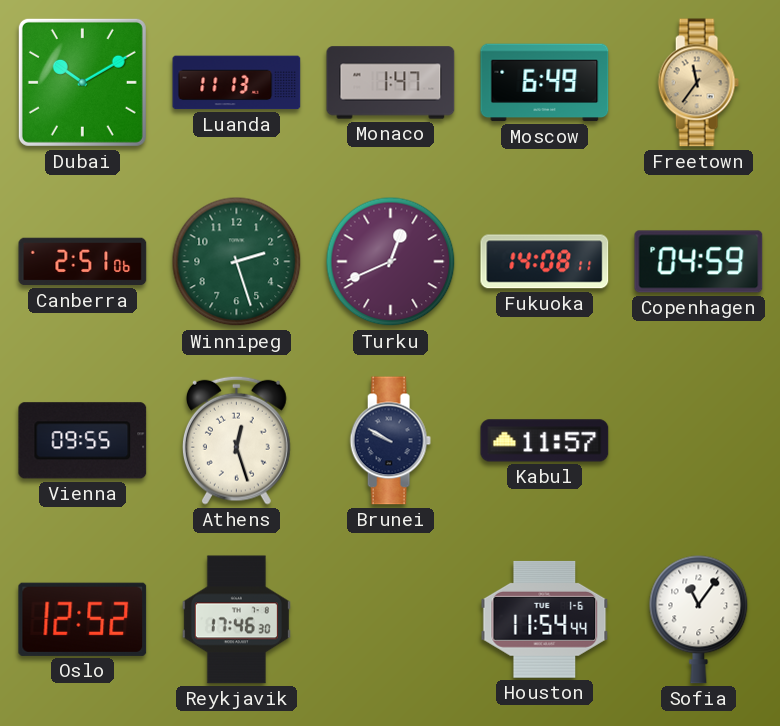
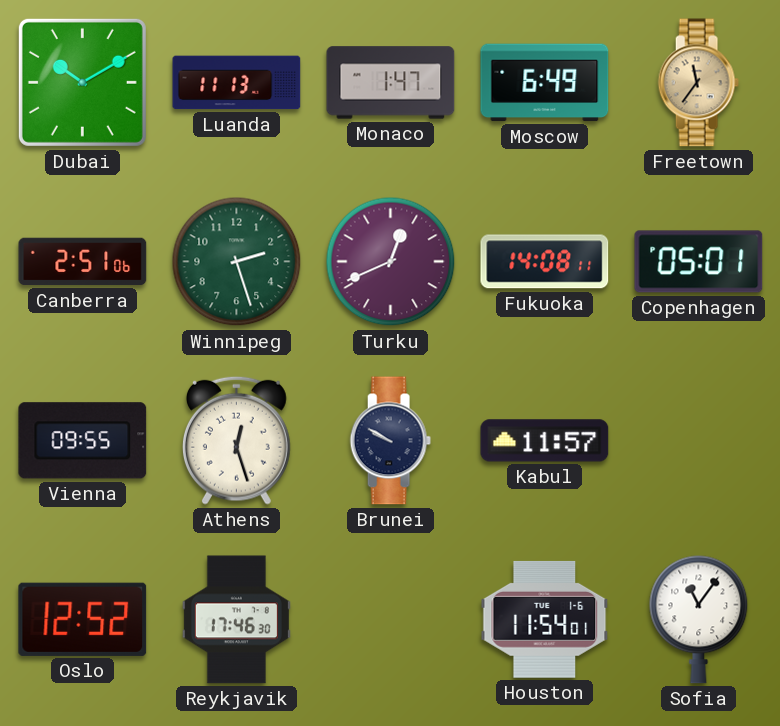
Copenhagen: 04:59 -> 05:01
Houston: 11:54:44 -> 11:54:01
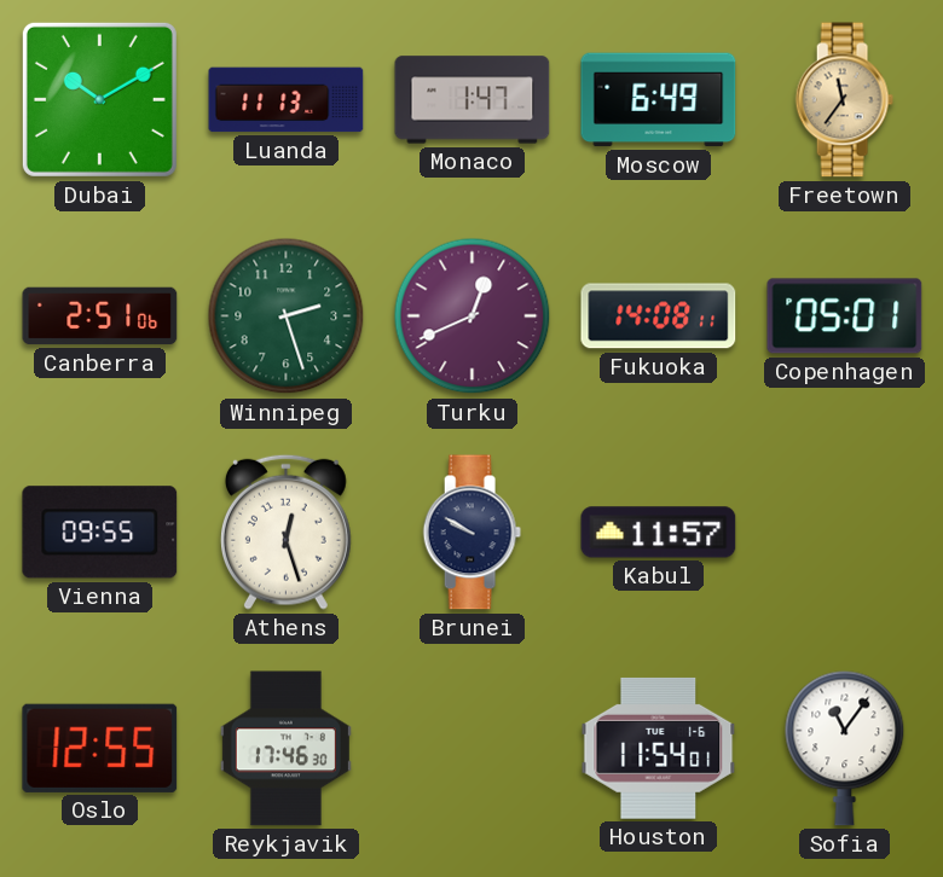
Oslo: 12:52 -> 12:55
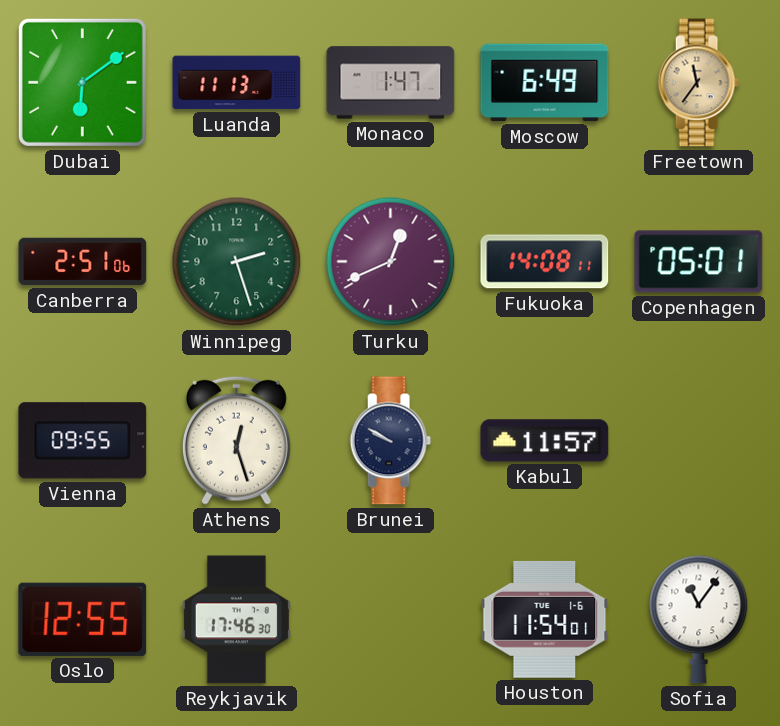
Dubai: 10:10 -> 6:09
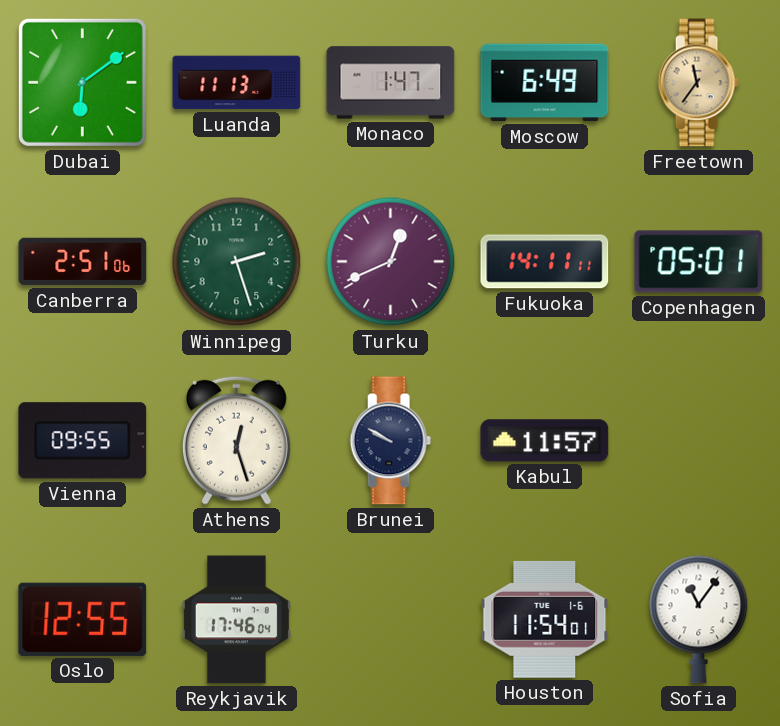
Fukuoka: 14:08 -> 14:11
Reykjavik: 17:46:30 -> 17:46:04
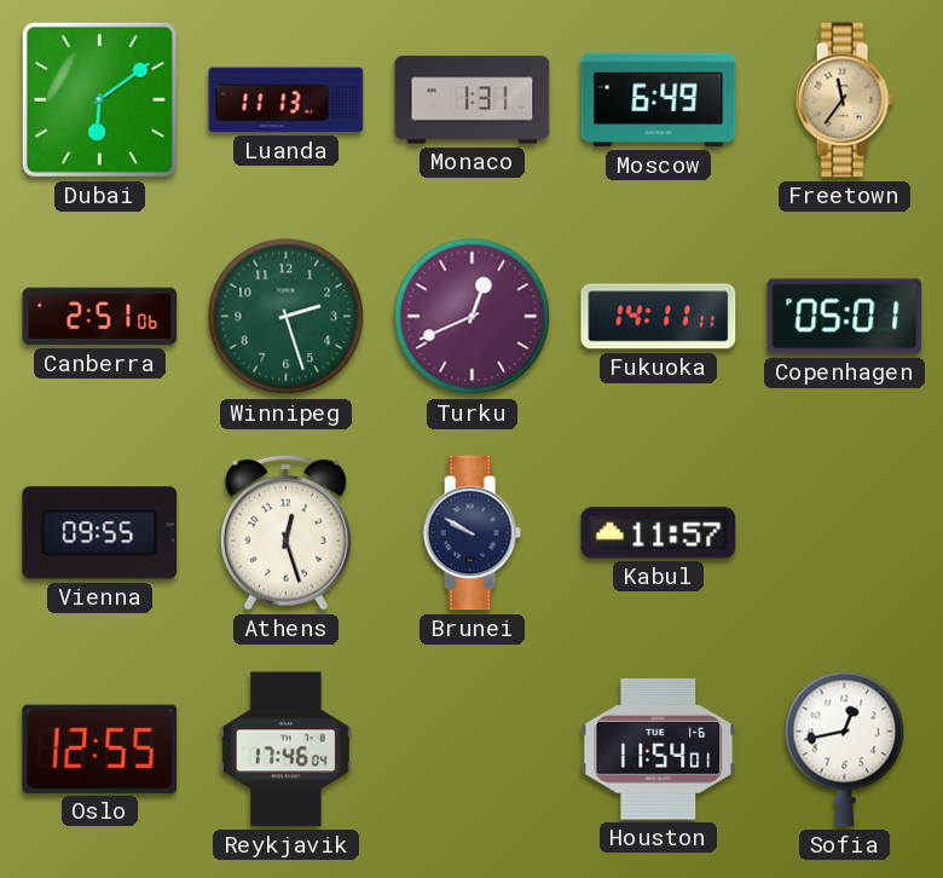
Monaco: 1:47 -> 1:31
Sofia: 11:06 -> 12:43
